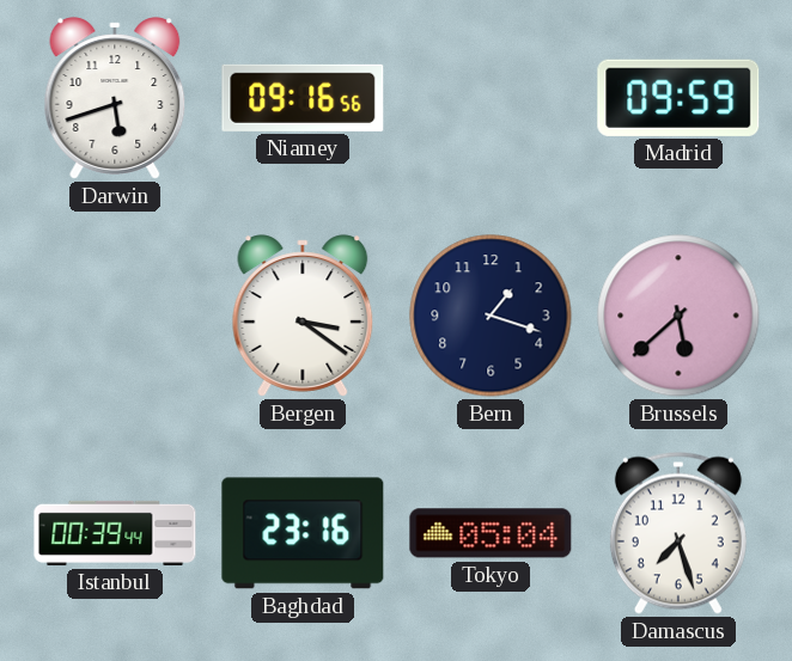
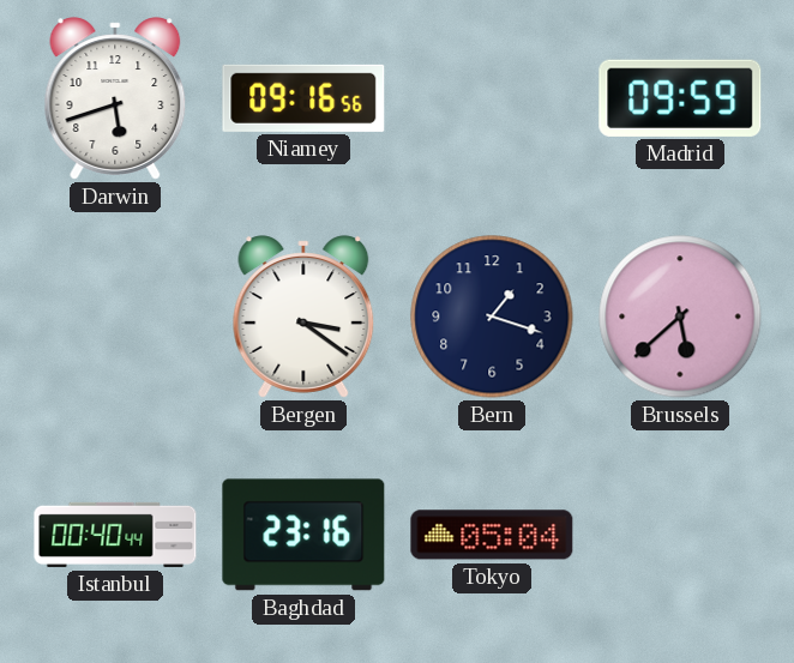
Istanbul: 00:39 -> 00:40
Damascus: 7:27 -> none
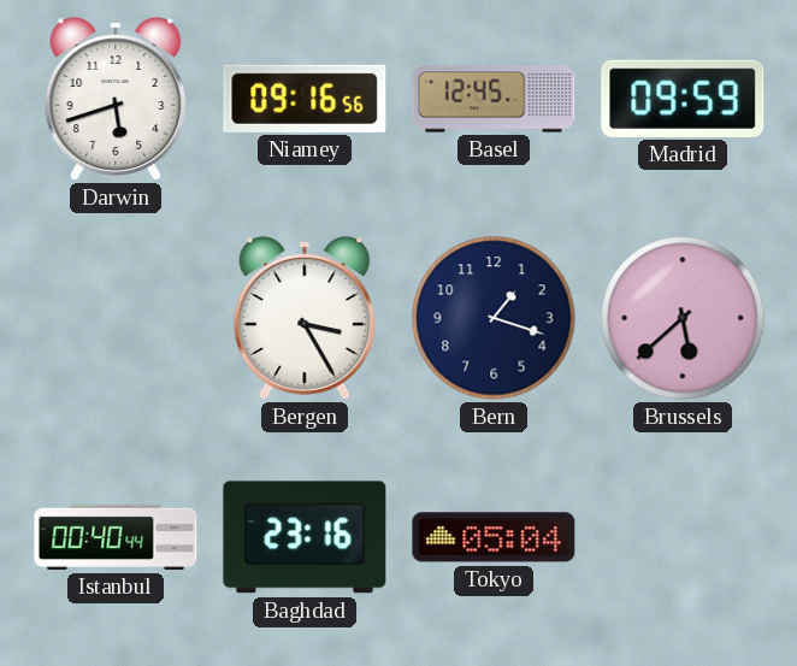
Basel: none -> 12:45
Bergen: 3:21 -> 3:25
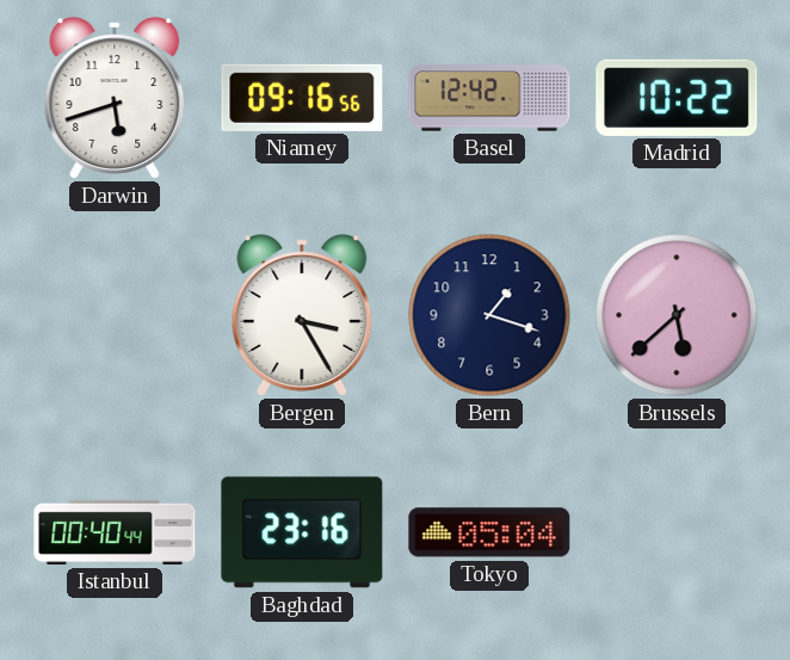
Basel: 12:45 -> 12:42
Madrid: 09:59 -> 10:22
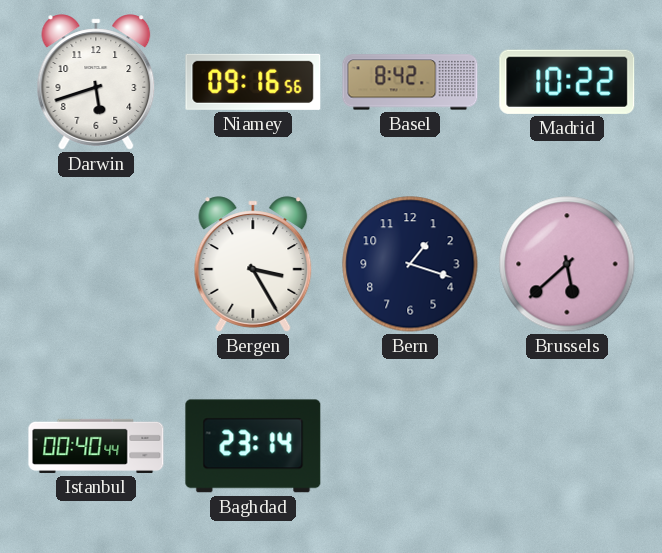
Basel: 12:42 -> 8:42
Baghdad: 23:16 -> 23:14
Tokyo: 05:04 -> none
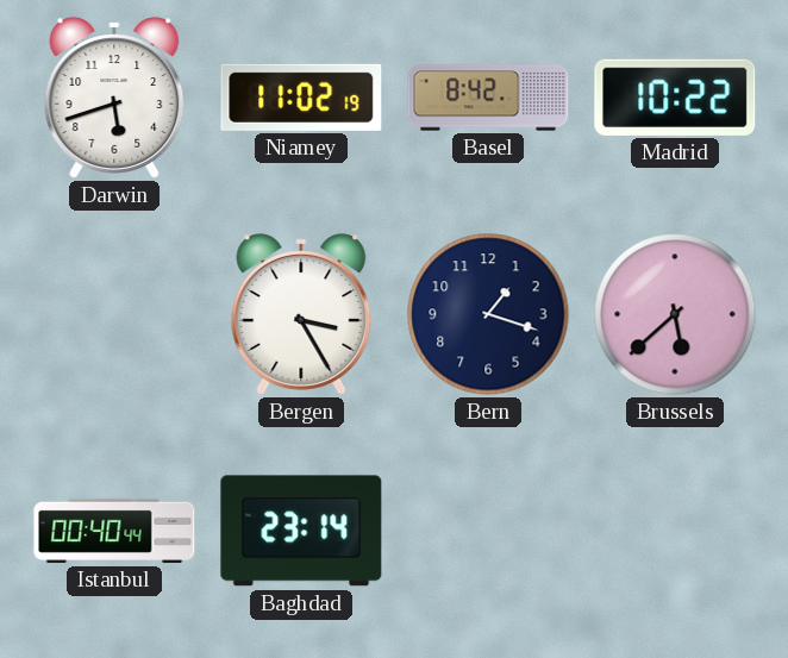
Niamey: 09:16 -> 11:02
